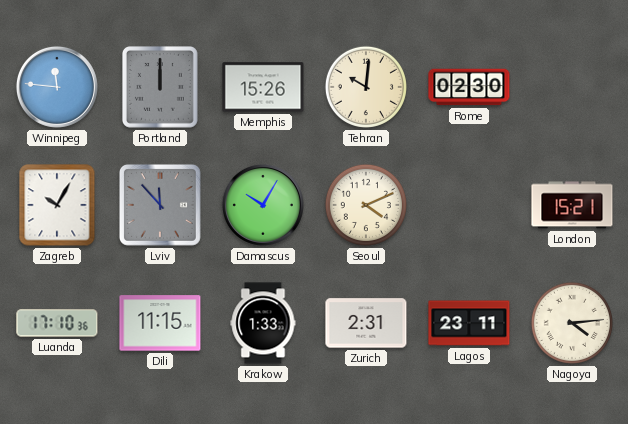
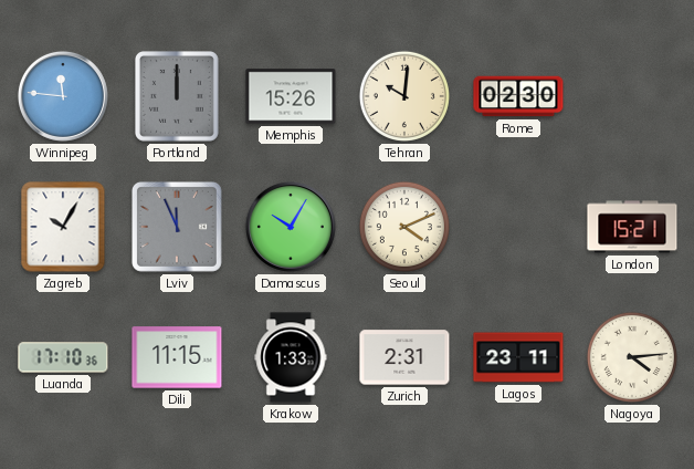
Lviv: 11:53 -> 11:56
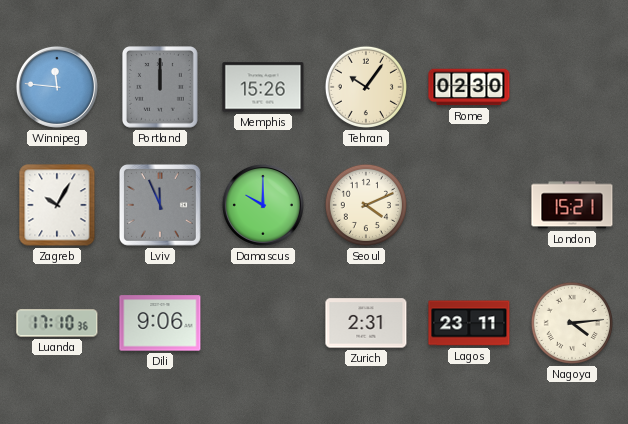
Tehran: 10:01 -> 10:06
Damascus: 10:05 -> 10:00
Dili: 11:15 -> 9:06
Krakow: 1:33 -> none
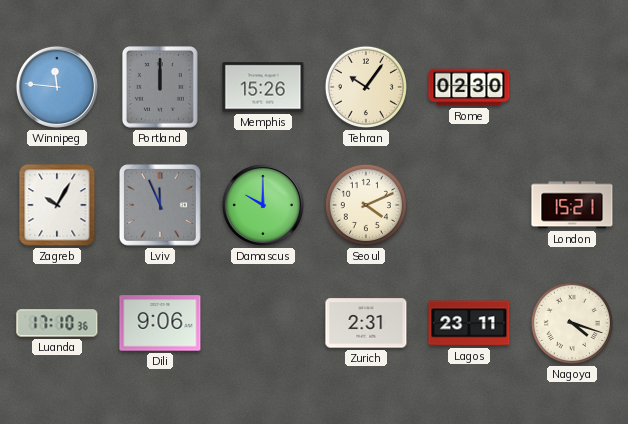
Nagoya: 4:14 -> 4:18
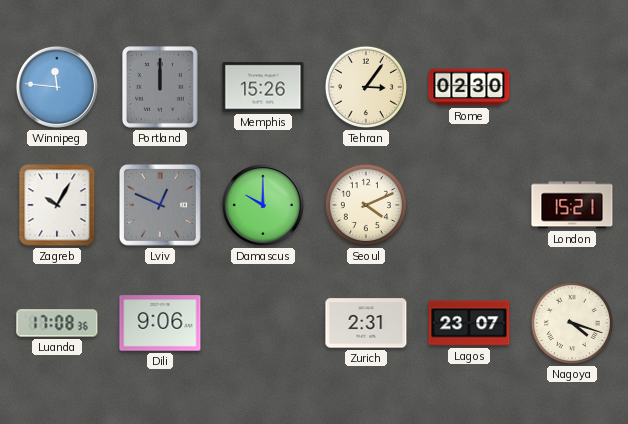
Tehran: 10:06 -> 3:06
Lviv: 11:56 -> 12:49
Luanda: 17:10 -> 17:08
Lagos: 23:11 -> 23:07
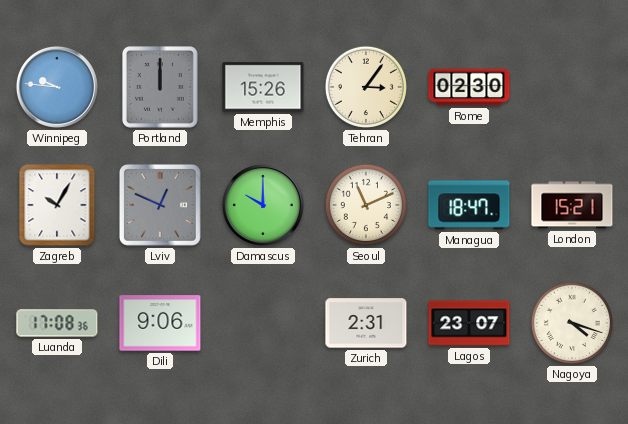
Winnipeg: 11:46 -> 9:46
Seoul: 4:11 -> 11:11
Managua: none -> 18:47
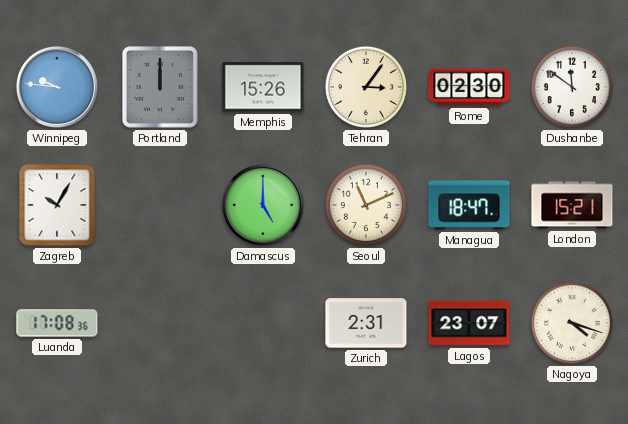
Dushanbe: none -> 11:51
Lviv: 12:49 -> none
Damascus: 10:00 -> 5:00
Dili: 9:06 -> none
